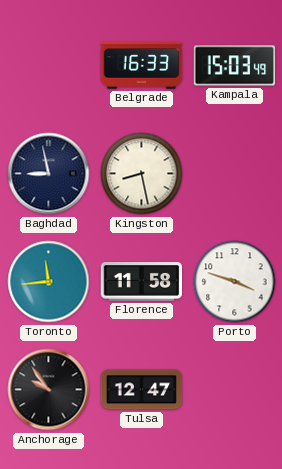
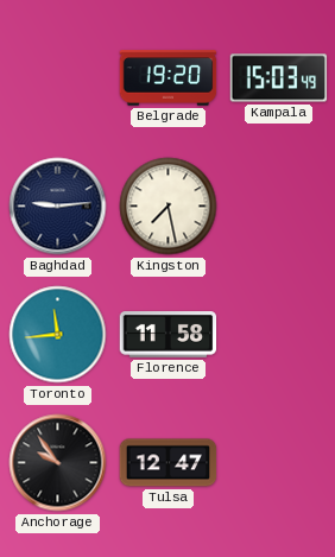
Belgrade: 16:33 -> 19:20
Baghdad: 8:58 -> 9:14
Kingston: 8:28 -> 7:28
Porto: 3:48 -> none
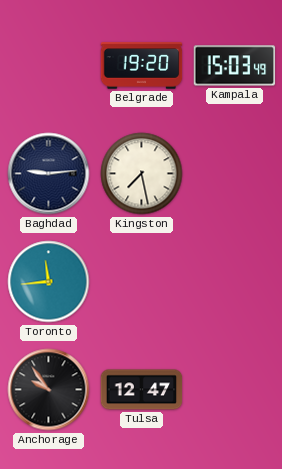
Florence: 11:58 -> none
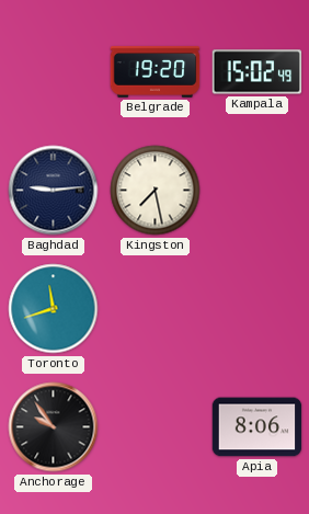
Kampala: 15:03 -> 15:02
Toronto: 11:44 -> 11:42
Tulsa: 12:47 -> none
Apia: none -> 8:06
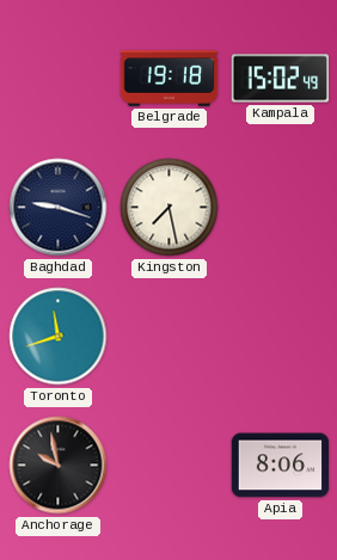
Belgrade: 19:20 -> 19:18
Baghdad: 9:14 -> 9:18
Anchorage: 9:54 -> 9:58
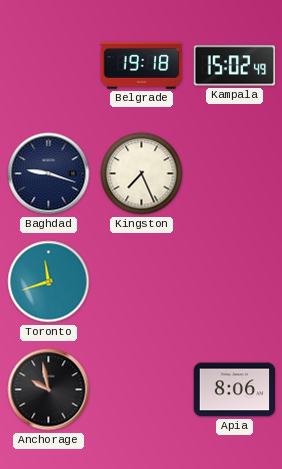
Kingston: 7:28 -> 7:26
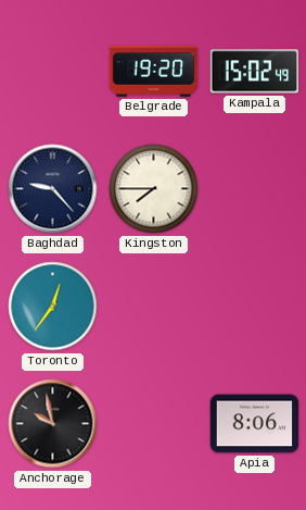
Belgrade: 19:18 -> 19:20
Baghdad: 9:18 -> 9:23
Kingston: 7:26 -> 7:45
Toronto: 11:42 -> 12:36
